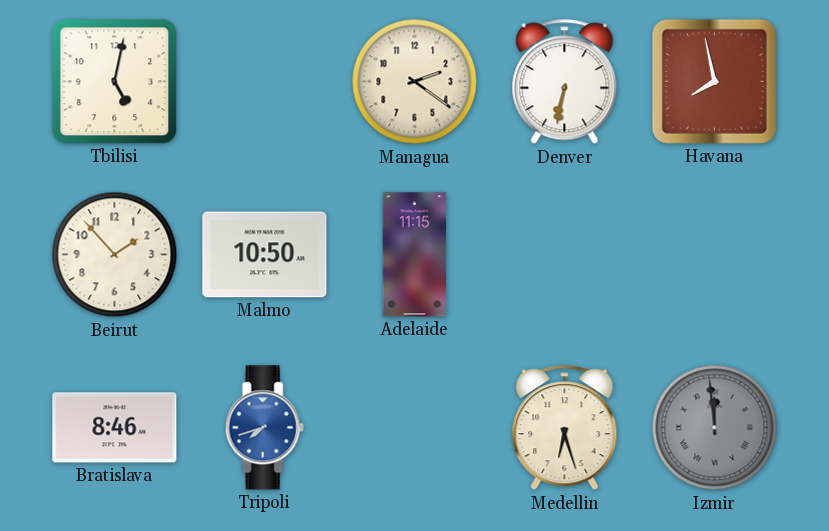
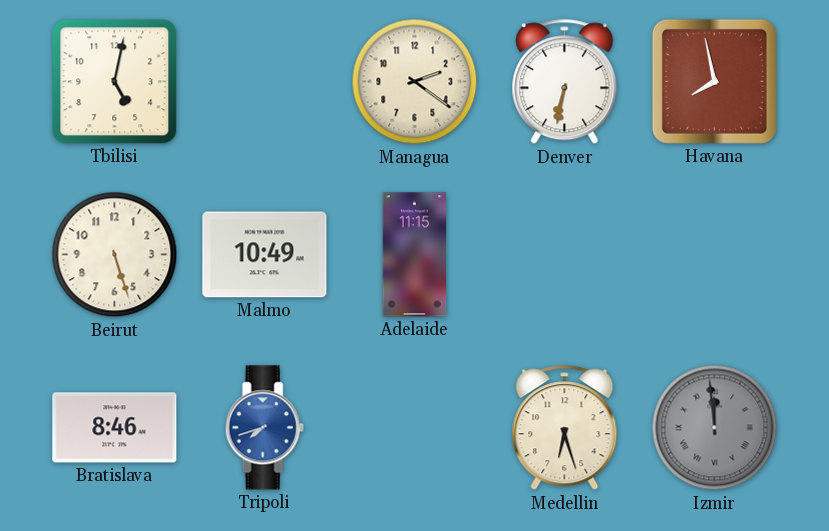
Beirut: 1:53 -> 5:27
Malmo: 10:50 -> 10:49
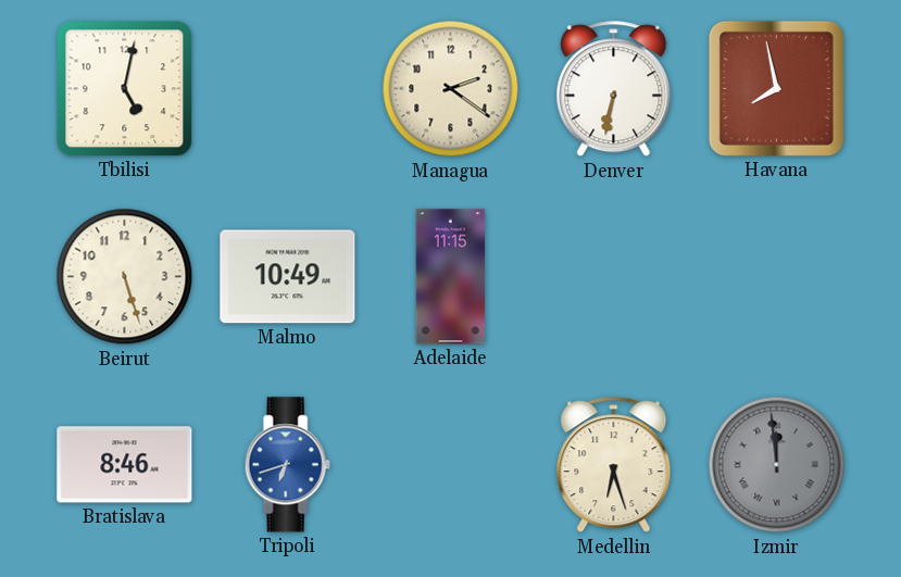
Tripoli: 7:42 -> 6:42
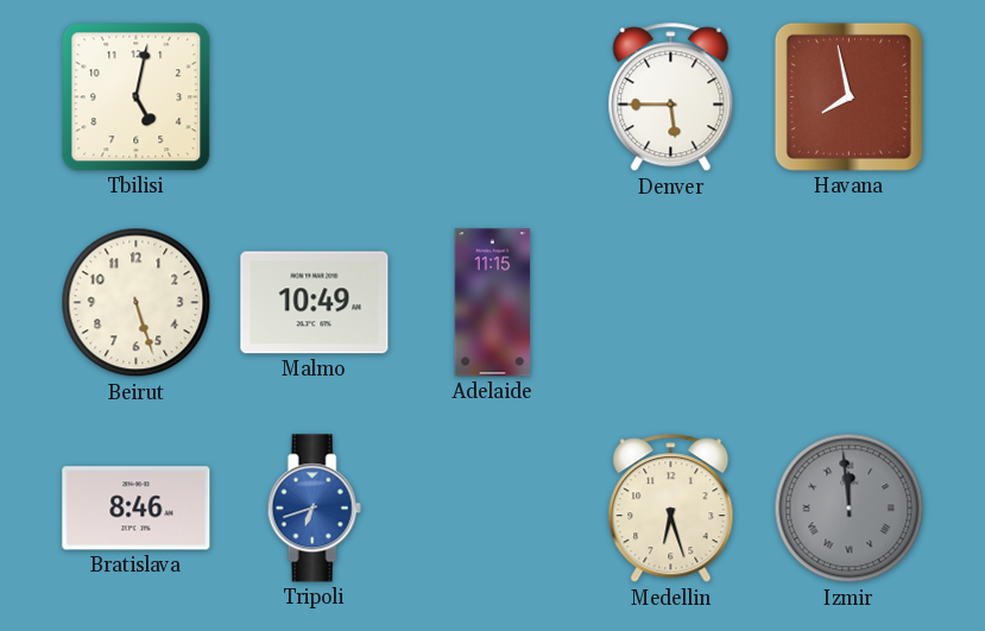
Managua: 2:21 -> none
Denver: 6:32 -> 5:45
